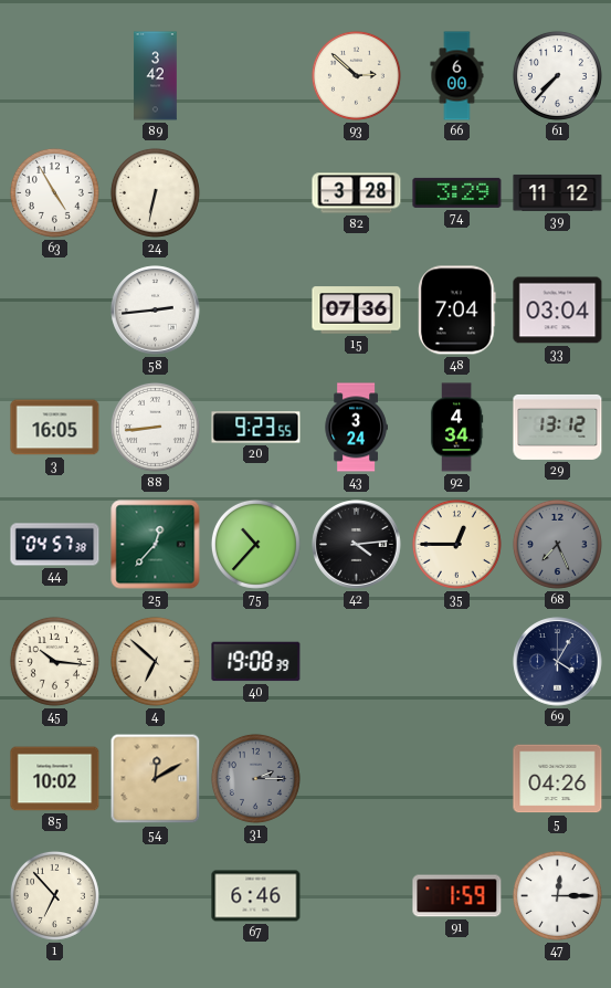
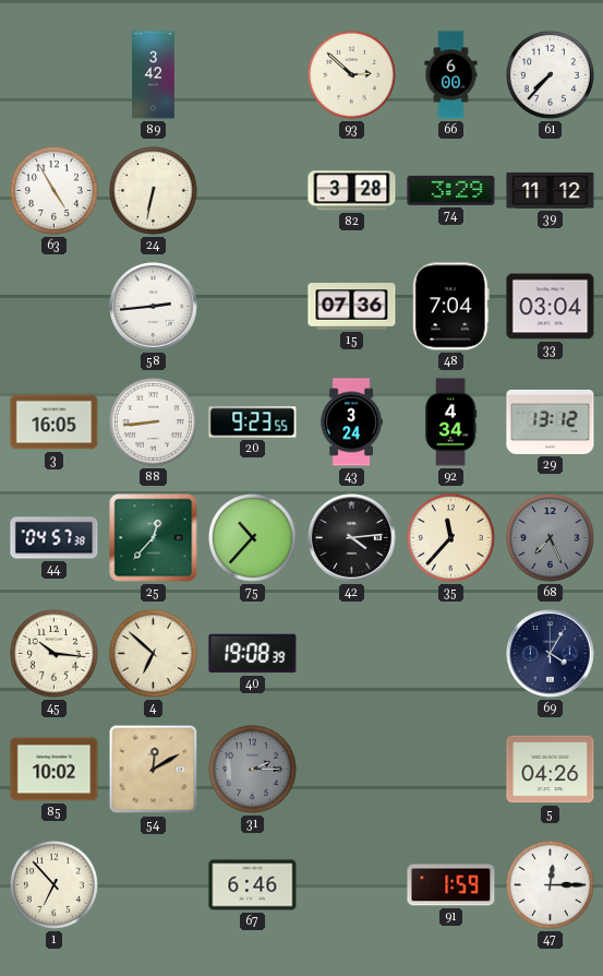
35: 12:45 -> 11:37
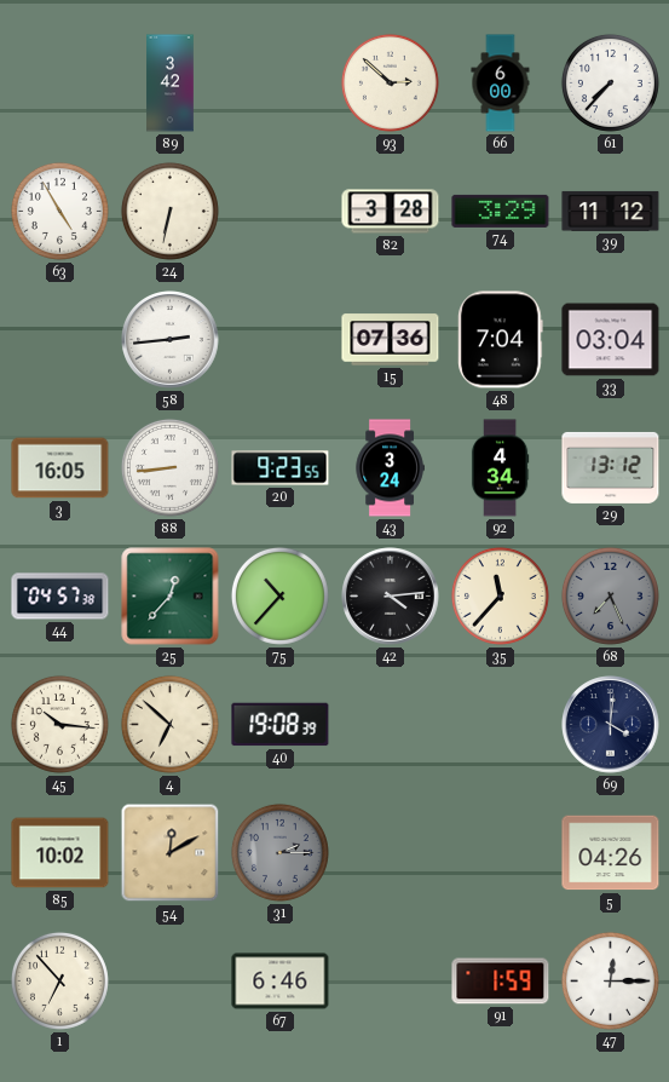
69: 4:05 -> 4:01
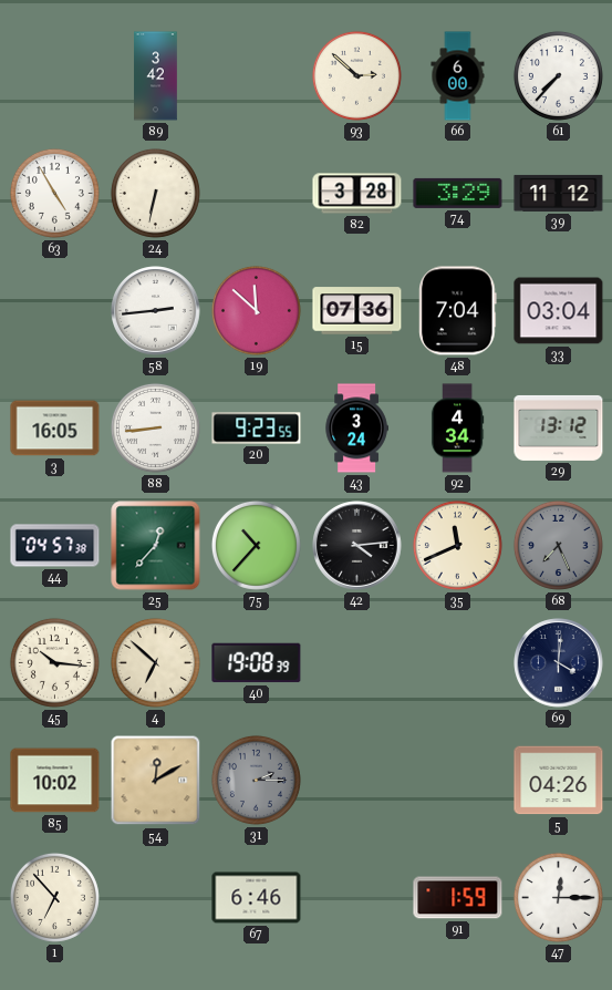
19: none -> 11:52
35: 11:37 -> 11:41
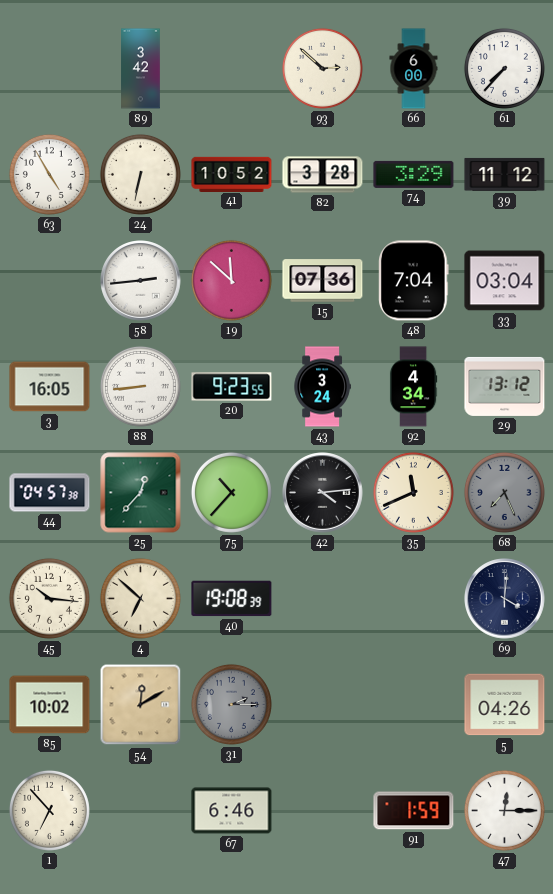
41: none -> 10:52
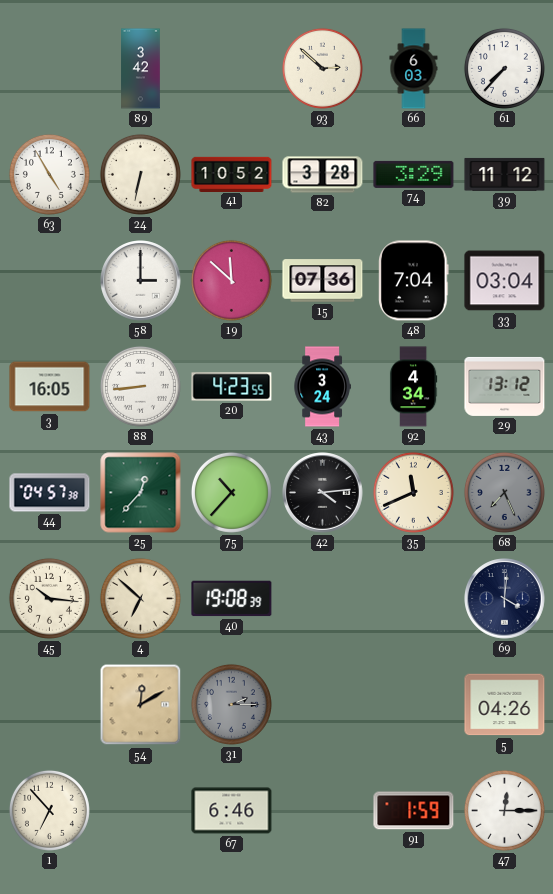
66: 6:00 -> 6:03
58: 2:44 -> 3:00
20: 9:23 -> 4:23
85: 10:02 -> none
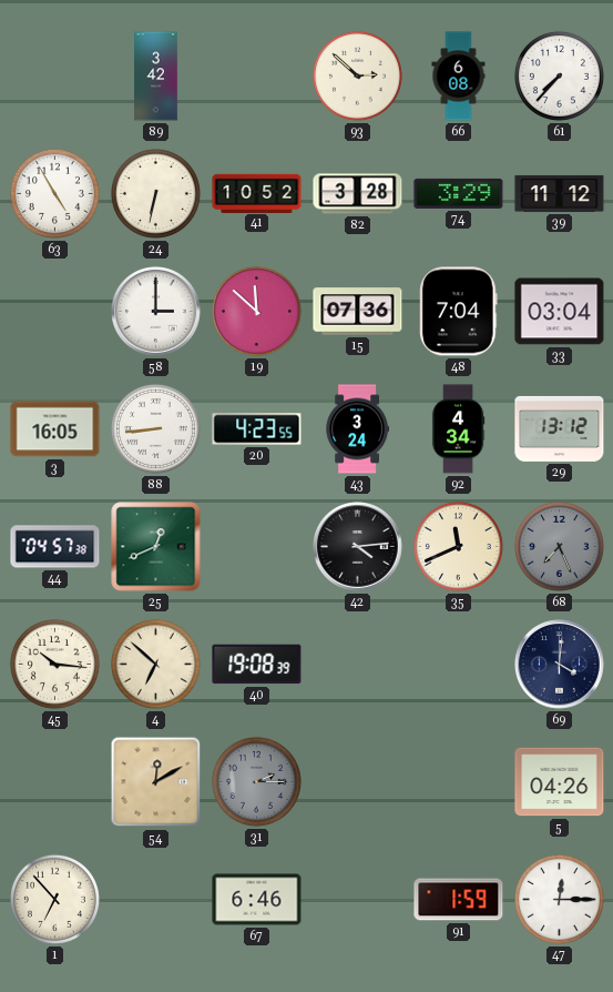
66: 6:03 -> 6:08
25: 12:37 -> 12:41
75: 10:37 -> none
